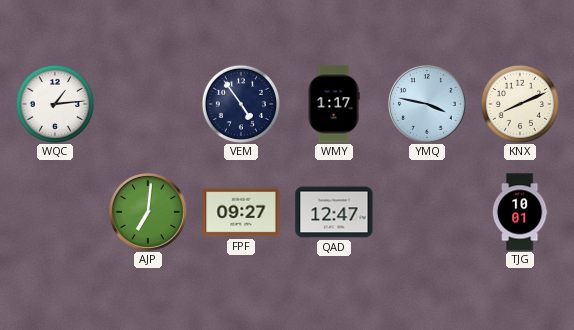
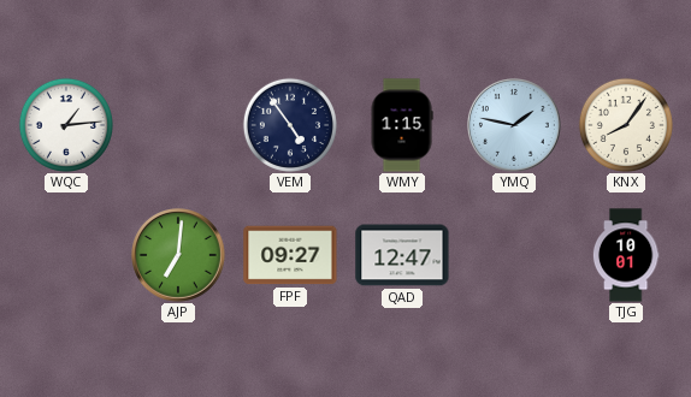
WMY: 1:17 -> 1:15
YMQ: 3:47 -> 1:47
KNX: 8:11 -> 8:06
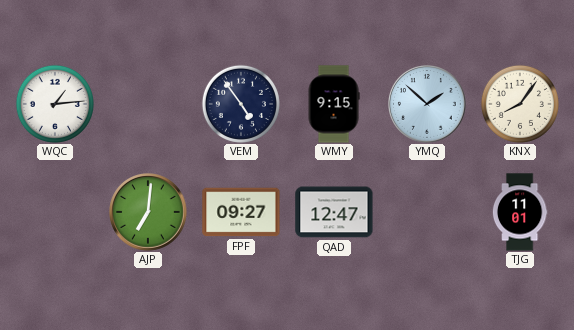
WMY: 1:15 -> 9:15
YMQ: 1:47 -> 1:52
TJG: 10:01 -> 11:01
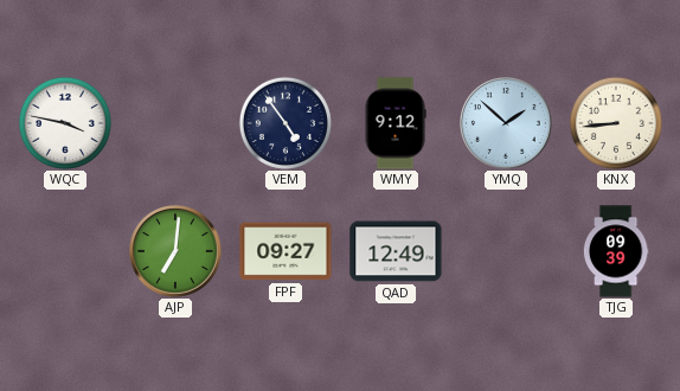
WQC: 1:14 -> 3:47
WMY: 9:15 -> 9:12
KNX: 8:06 -> 8:44
QAD: 12:47 -> 12:49
TJG: 11:01 -> 09:39
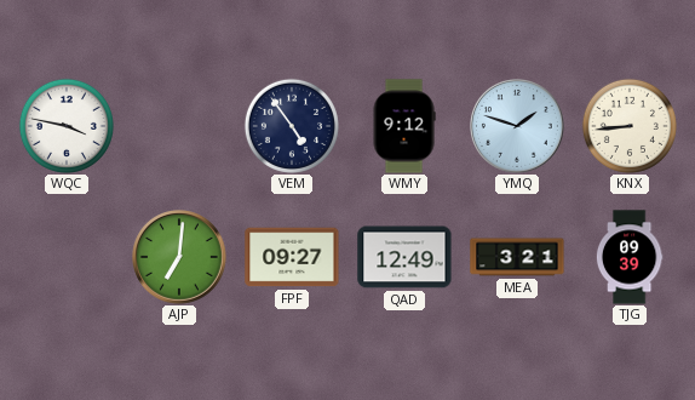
YMQ: 1:52 -> 1:48
MEA: none -> 3:21
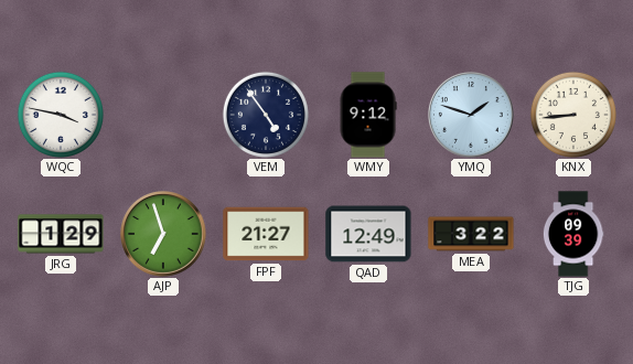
JRG: none -> 1:29
AJP: 7:01 -> 6:57
FPF: 09:27 -> 21:27
MEA: 3:21 -> 3:22
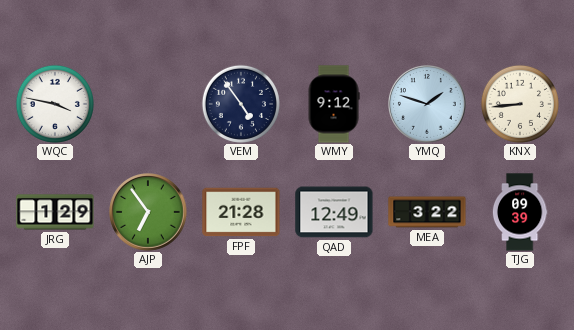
AJP: 6:57 -> 6:54
FPF: 21:27 -> 21:28
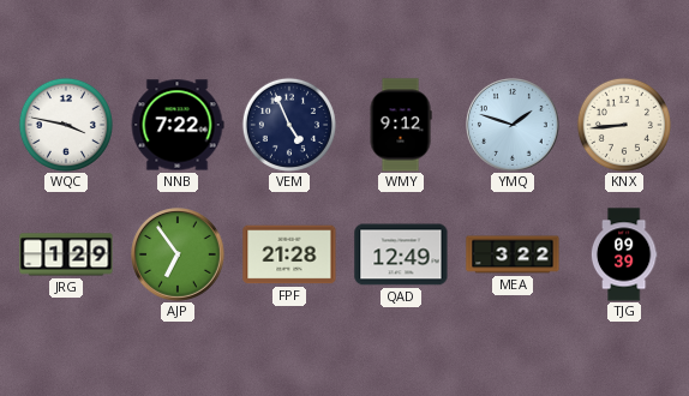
NNB: none -> 7:22
VEM: 4:54 -> 4:56
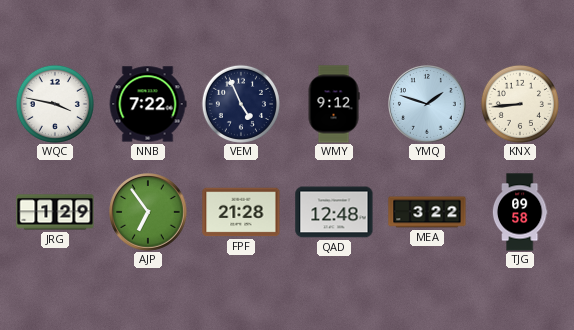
QAD: 12:49 -> 12:48
TJG: 09:39 -> 09:58
